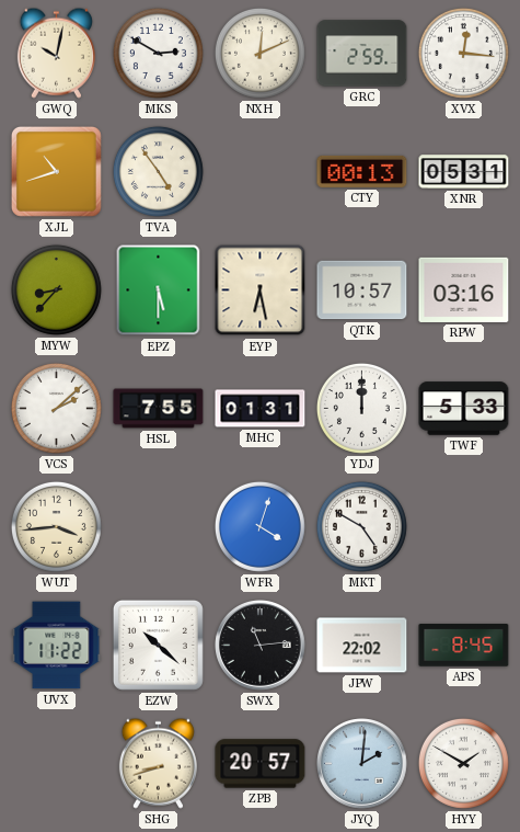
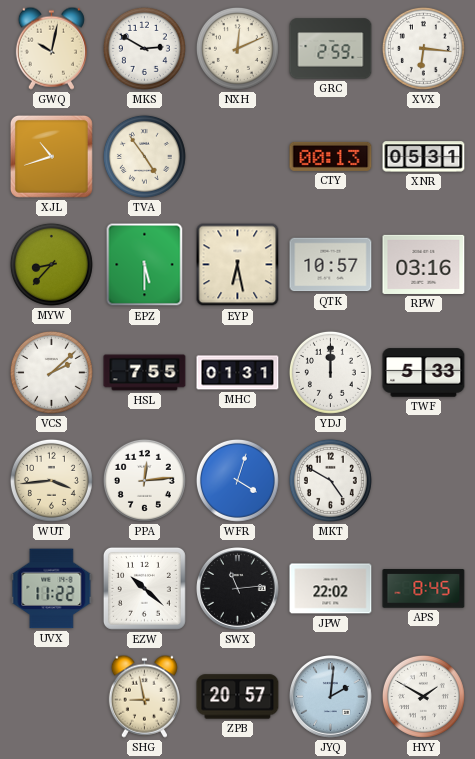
XVX: 12:16 -> 6:16
PPA: none -> 12:14
SHG: 8:42 -> 8:58
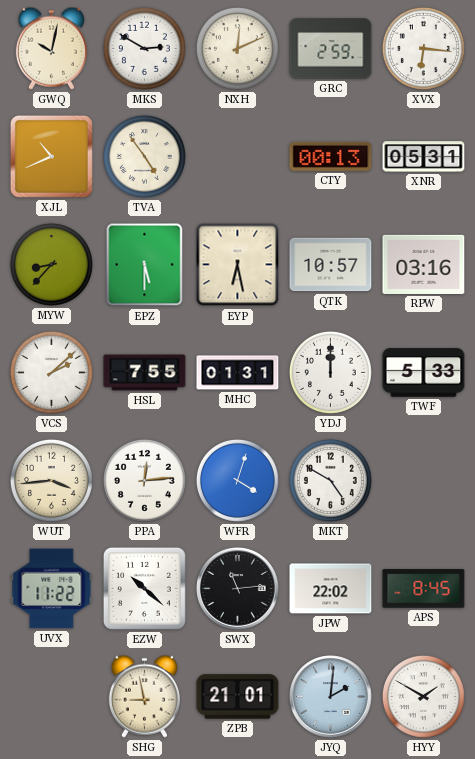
XJL: 10:42 -> 10:41
ZPB: 20:57 -> 21:01
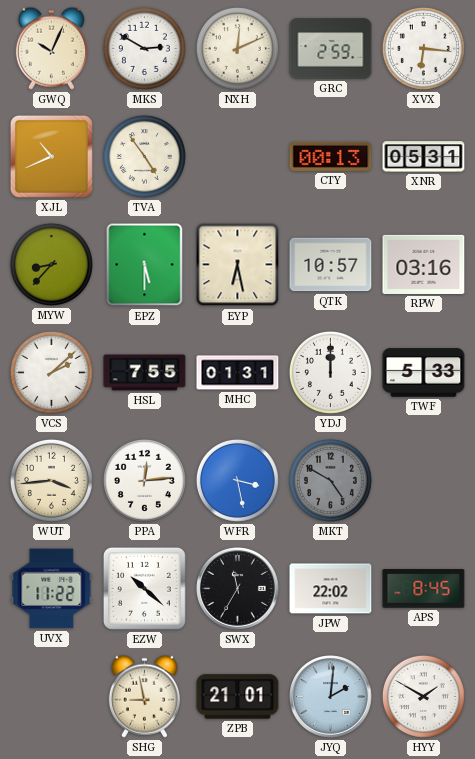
GWQ: 10:02 -> 10:04
WFR: 4:03 -> 3:28
MKT dial: white -> grey
SWX: 11:14 -> 11:35
